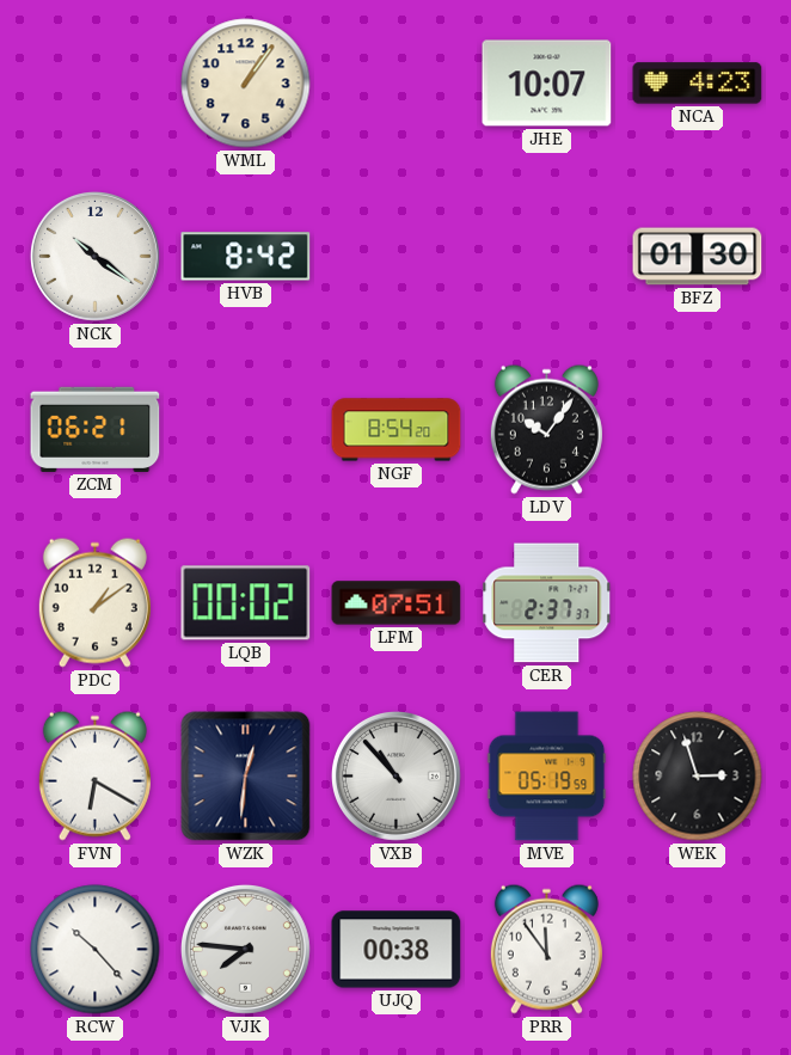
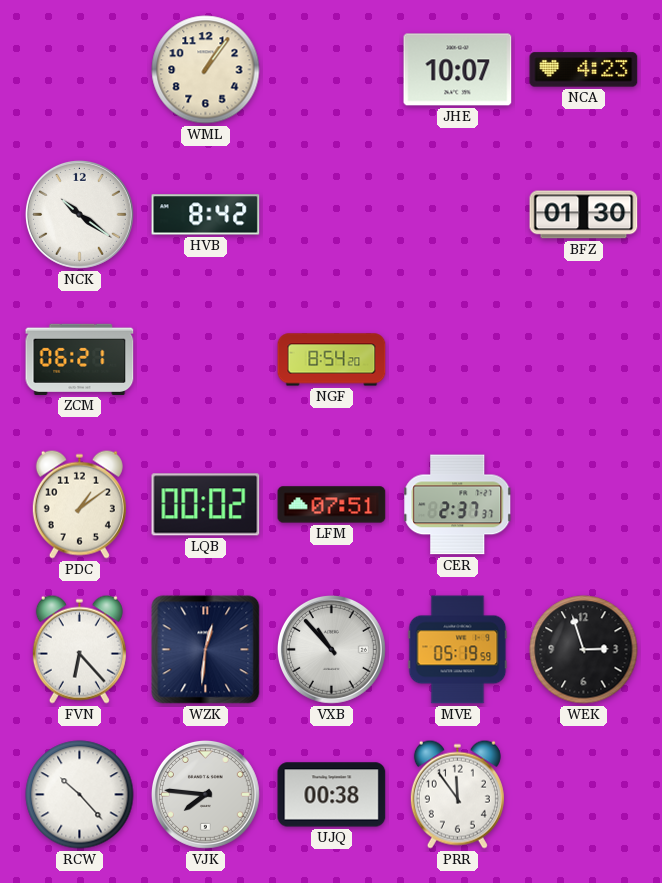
LDV: 10:06 -> none
FVN: 6:20 -> 6:23
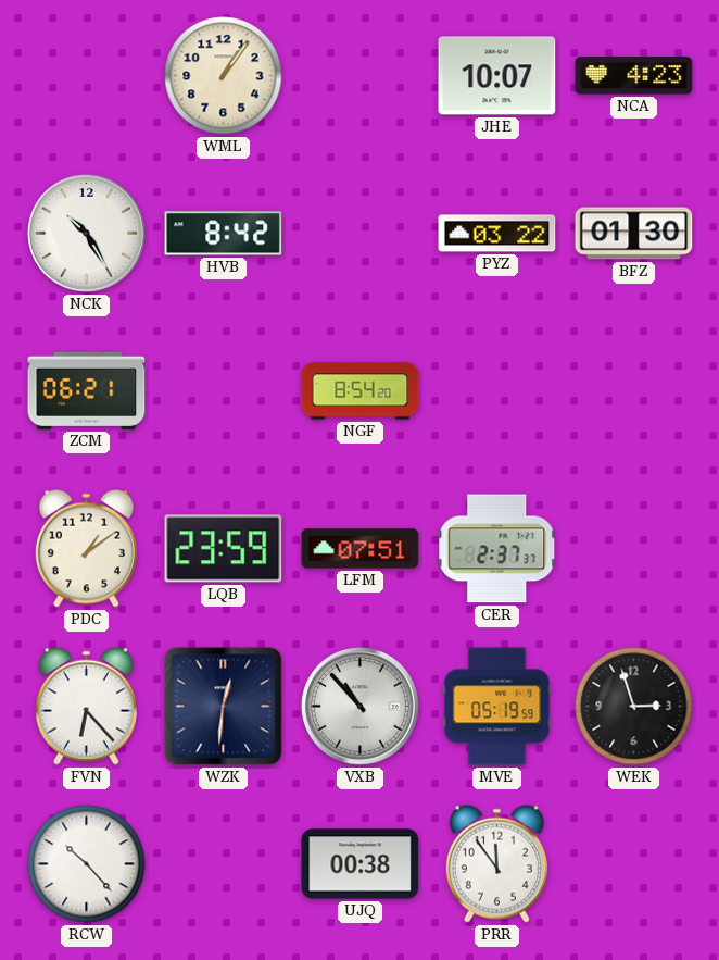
NCK: 10:21 -> 10:25
PYZ: none -> 03:22
LQB: 00:02 -> 23:59
VJK: 7:46 -> none
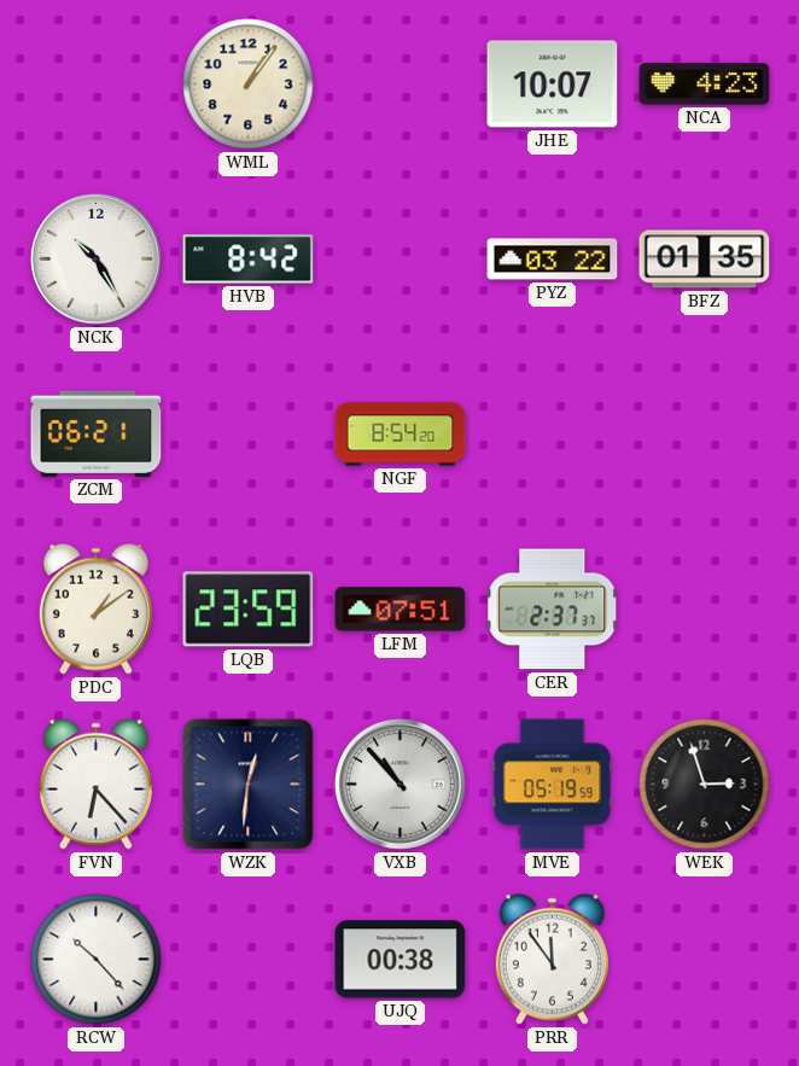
BFZ: 01:30 -> 01:35
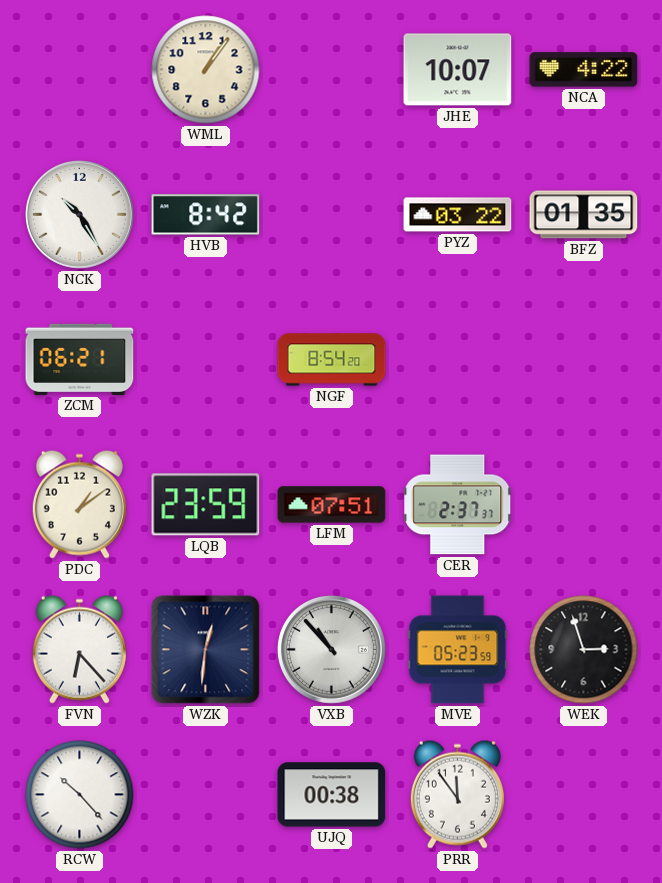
NCA: 4:23 -> 4:22
MVE: 05:19 -> 05:23
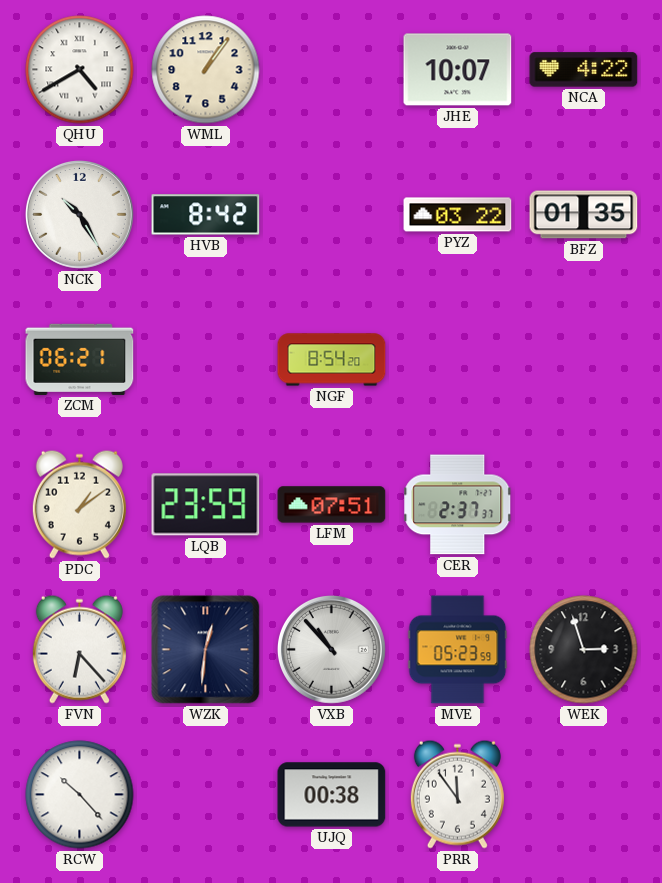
QHU: none -> 4:40
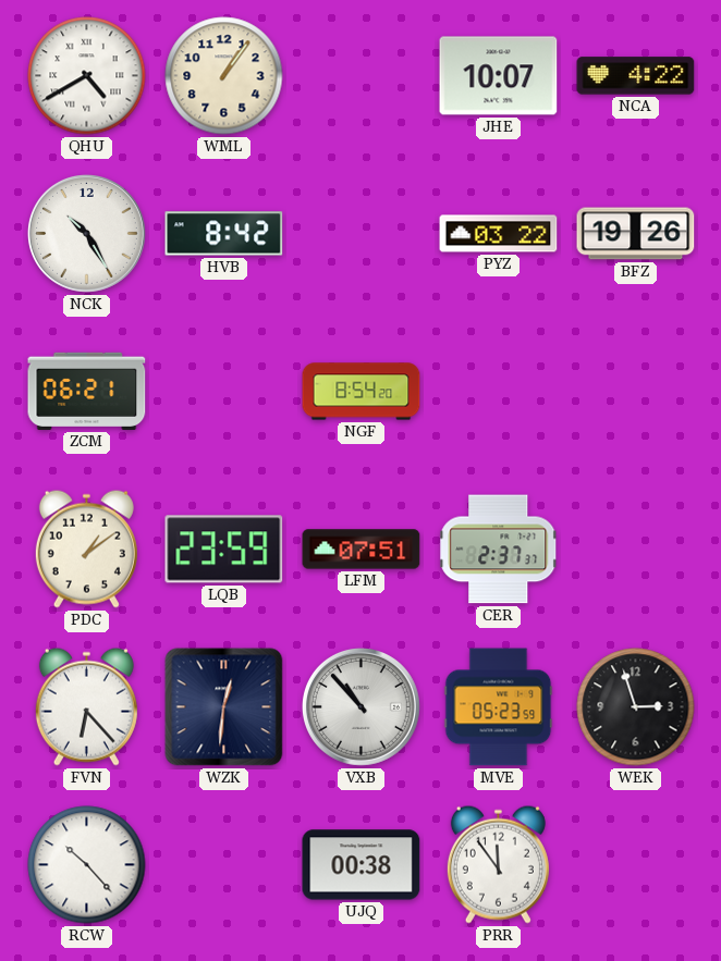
BFZ: 01:35 -> 19:26
